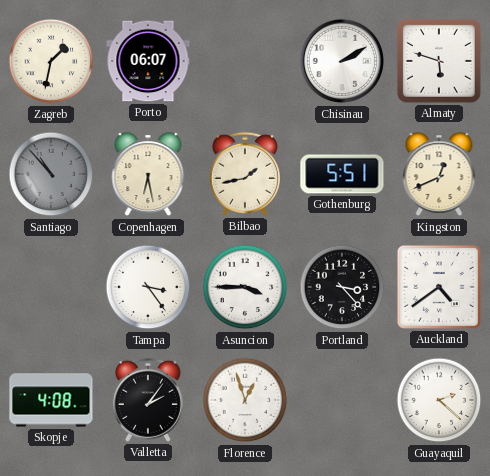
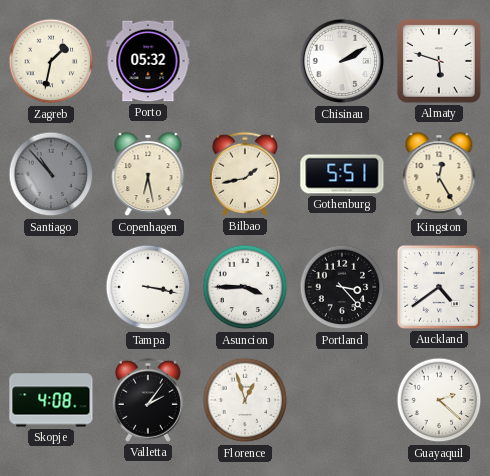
Porto: 06:07 -> 05:32
Kingston: 12:41 -> 12:25
Tampa: 3:24 -> 3:17
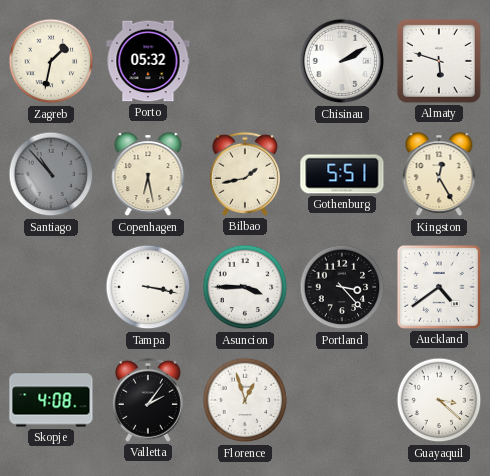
Guayaquil: 2:22 -> 3:22
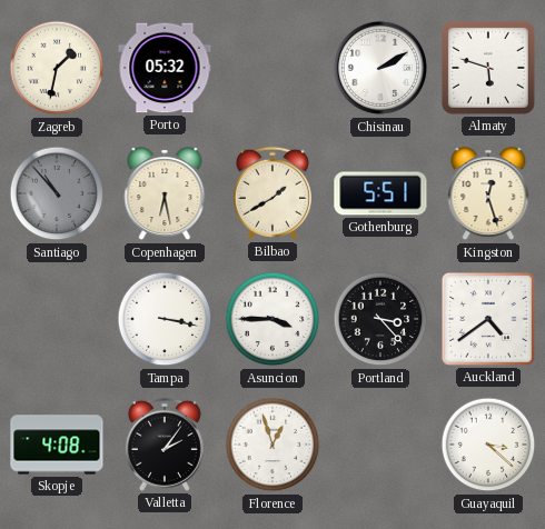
Bilbao: 1:43 -> 1:40
Kingston: 12:25 -> 12:27
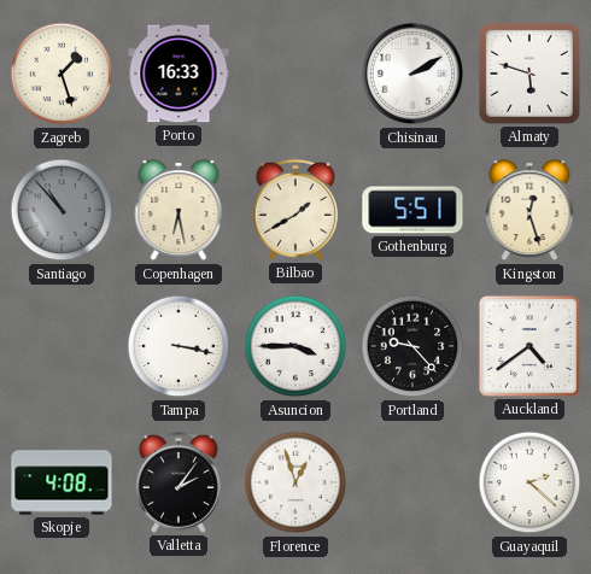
Zagreb: 1:32 -> 1:27
Porto: 05:32 -> 16:33
Portland: 3:23 -> 9:23
Guayaquil: 3:22 -> 2:22
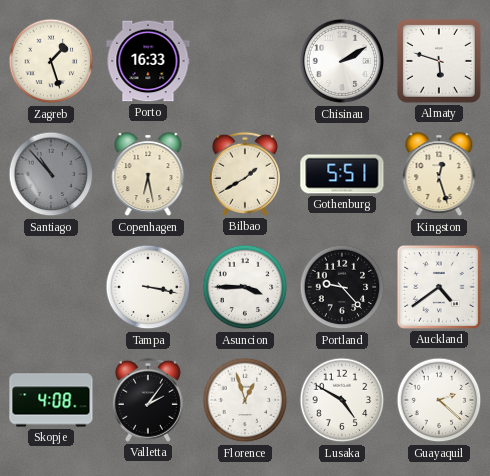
Lusaka: none -> 4:50
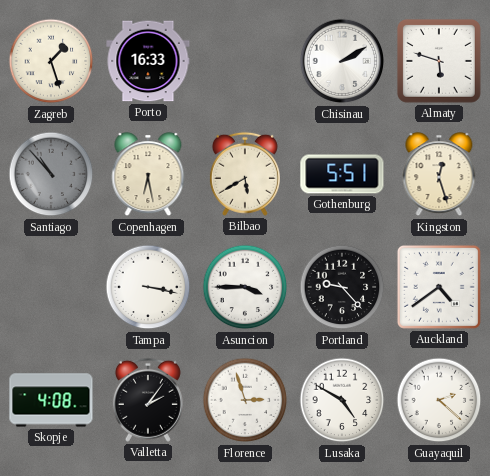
Bilbao: 1:40 -> 5:40
Florence: 12:57 -> 2:57
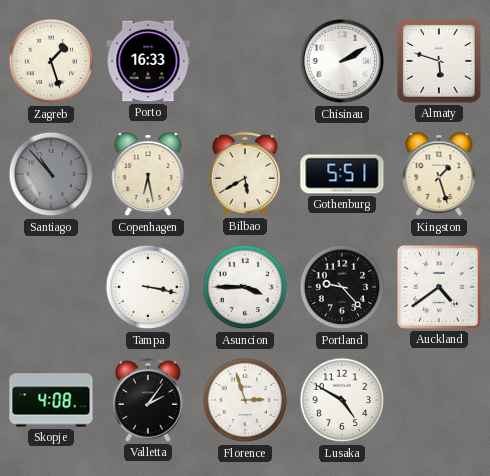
Kingston: 12:27 -> 1:27
Guayaquil: 2:22 -> none
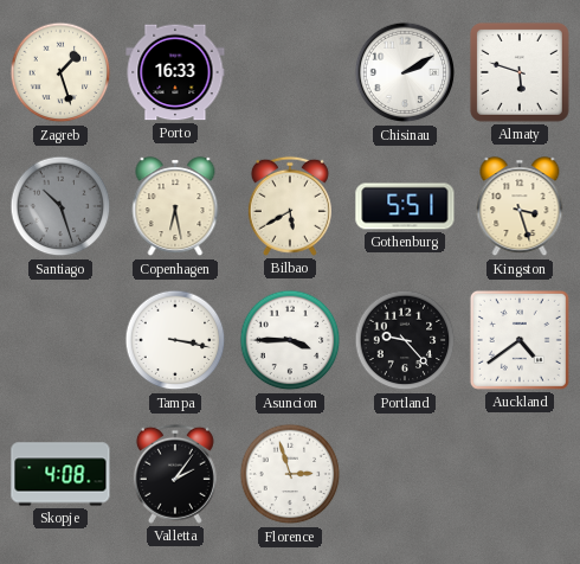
Santiago: 10:53 -> 10:27
Kingston: 1:27 -> 3:27
Lusaka: 4:50 -> none
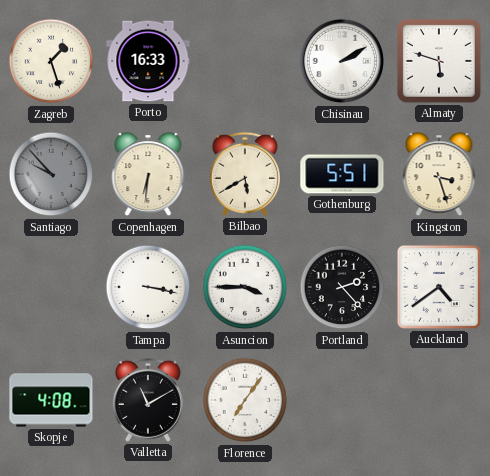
Santiago: 10:27 -> 9:53
Copenhagen: 6:28 -> 6:31
Portland: 9:23 -> 2:23
Valletta: 2:06 -> 11:10
Florence: 2:57 -> 7:06
